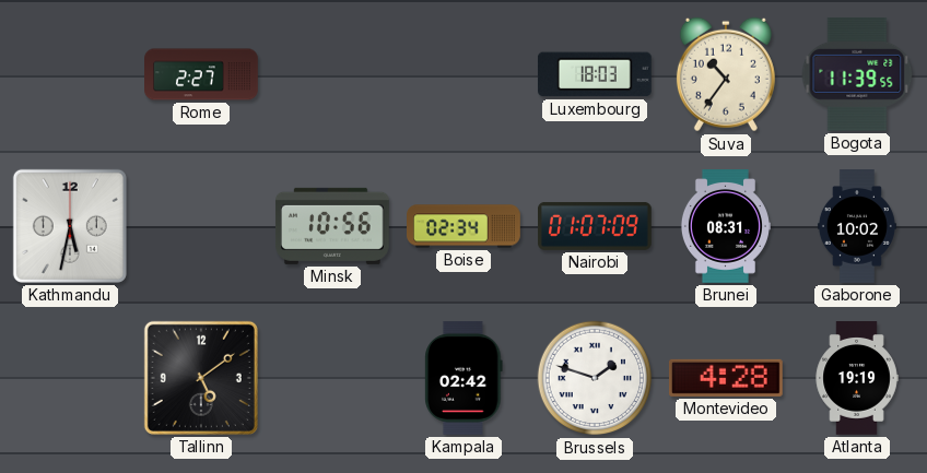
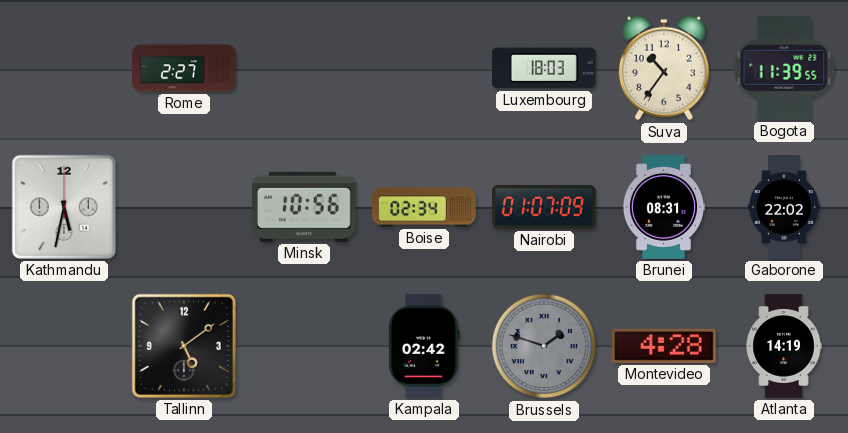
Gaborone: 10:02 -> 22:02
Brussels dial: white -> grey
Atlanta: 19:19 -> 14:19
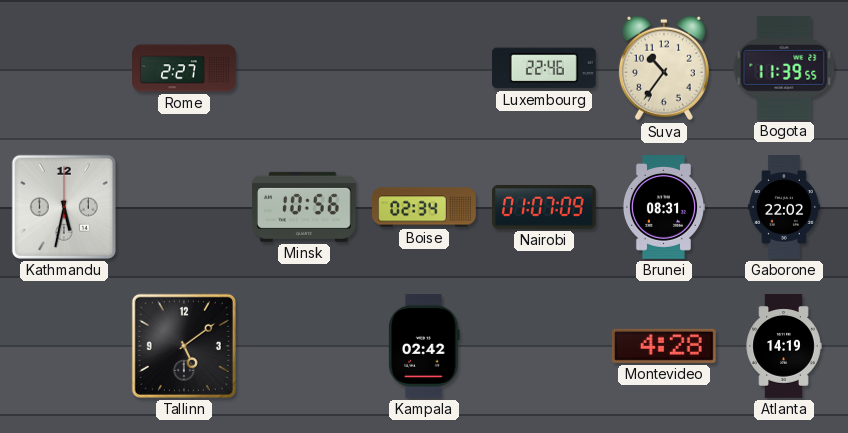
Luxembourg: 18:03 -> 22:46
Brussels: 1:48 -> none
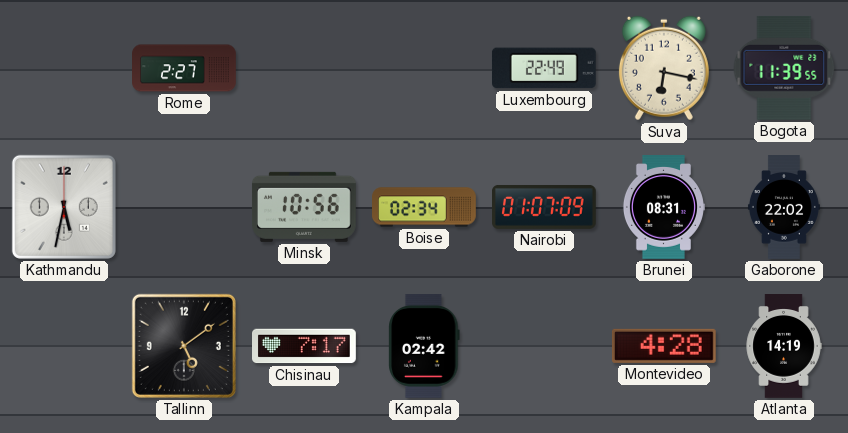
Luxembourg: 22:46 -> 22:49
Suva: 10:36 -> 6:17
Chisinau: none -> 7:17
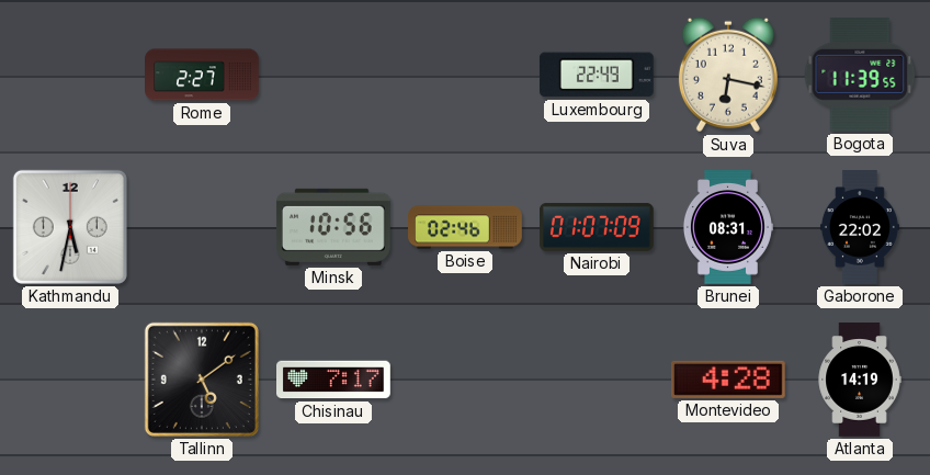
Boise: 02:34 -> 02:46
Kampala: 02:42 -> none
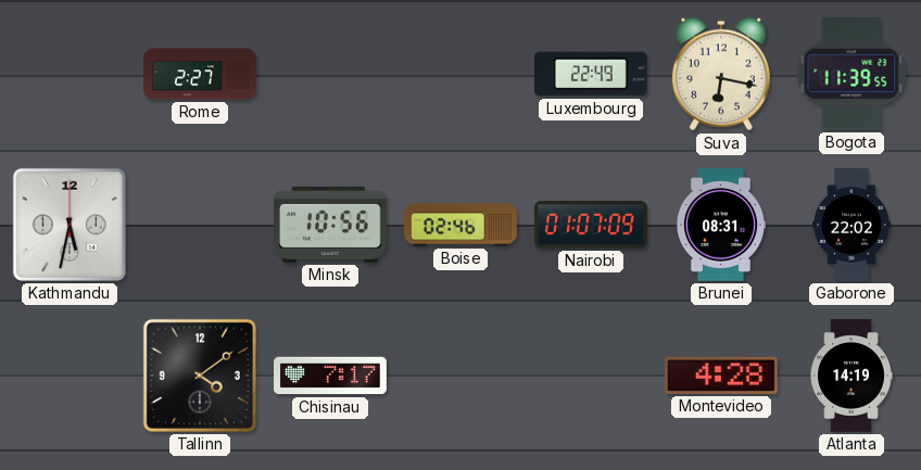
Tallinn: 5:09 -> 4:09
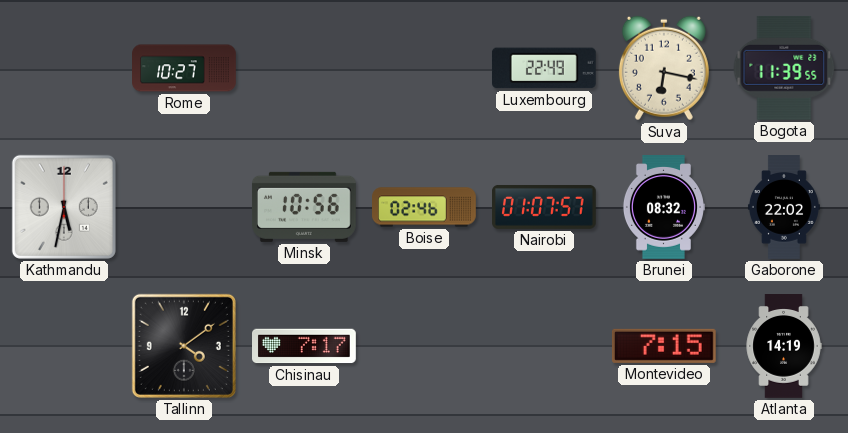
Rome: 2:27 -> 10:27
Nairobi: 01:07:09 -> 01:07:57
Brunei: 08:31 -> 08:32
Montevideo: 4:28 -> 7:15
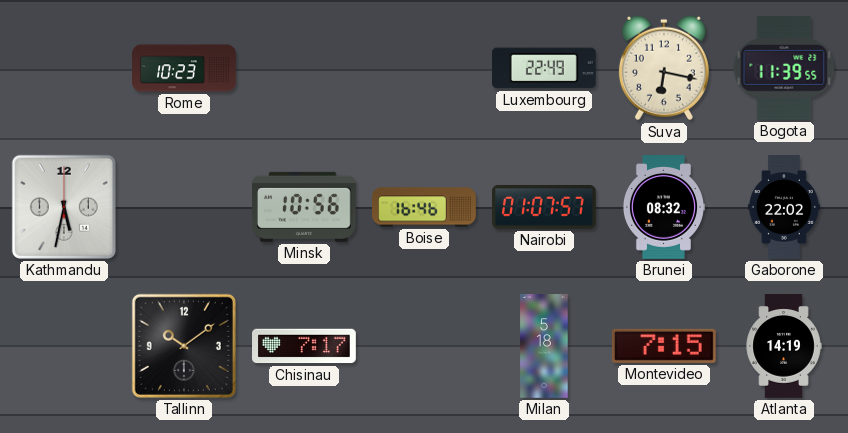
Rome: 10:27 -> 10:23
Boise: 02:46 -> 16:46
Tallinn: 4:09 -> 10:09
Milan: none -> 5:18
